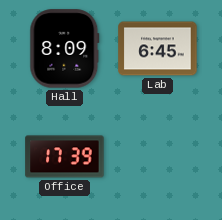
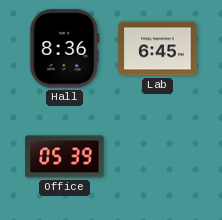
Hall: 8:09 -> 8:36
Office: 17:39 -> 05:39
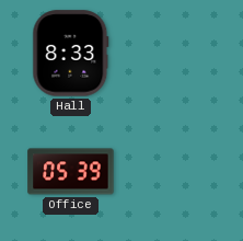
Hall: 8:36 -> 8:33
Lab: 6:45 -> none
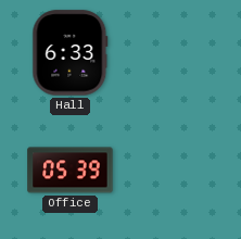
Hall: 8:33 -> 6:33
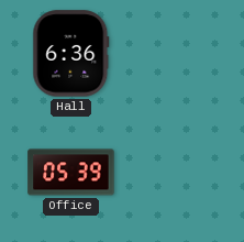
Hall: 6:33 -> 6:36
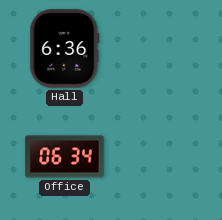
Office: 05:39 -> 06:34
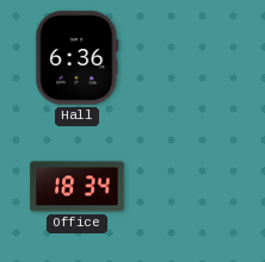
Office: 06:34 -> 18:34
